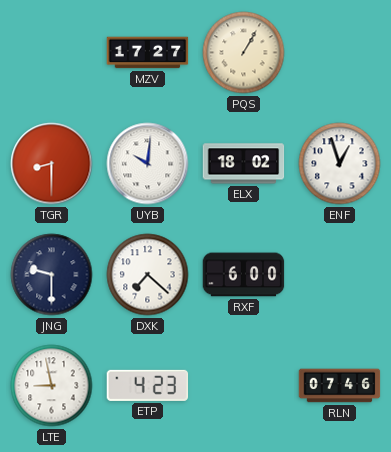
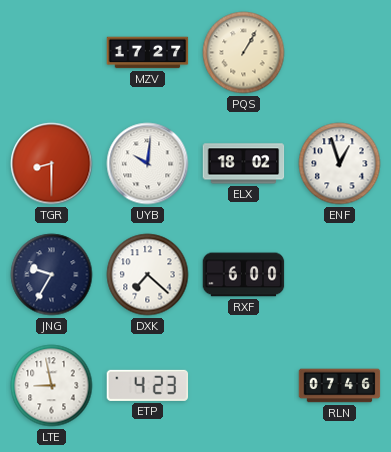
JNG: 9:30 -> 9:35
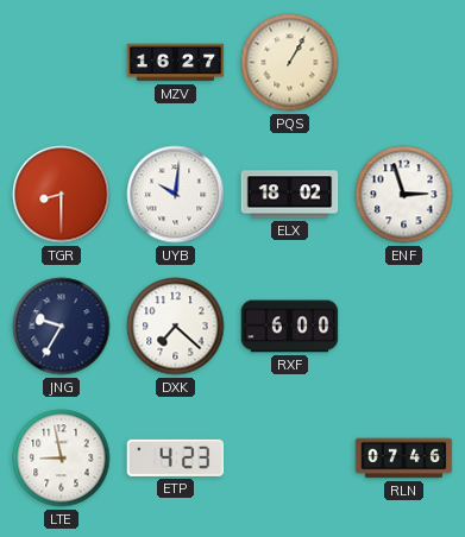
MZV: 17:27 -> 16:27
ENF: 12:57 -> 2:57
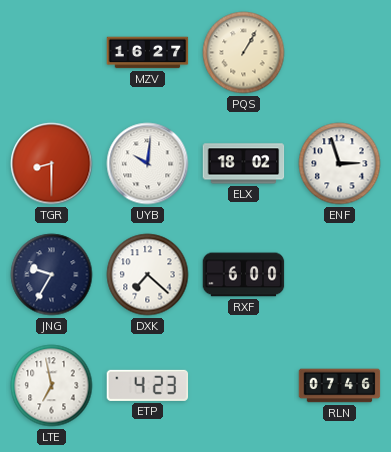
LTE: 8:58 -> 6:58
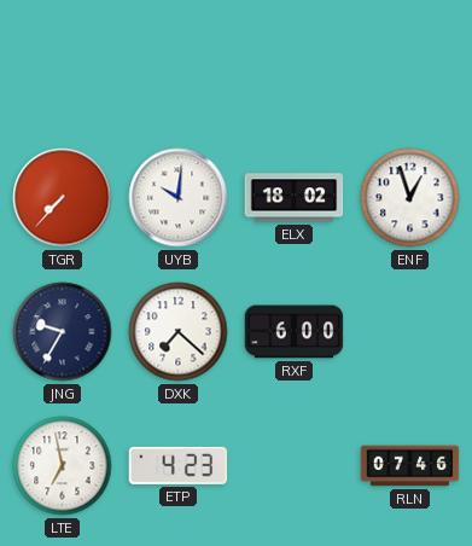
MZV: 16:27 -> none
PQS: 1:05 -> none
TGR: 8:30 -> 7:37
ENF: 2:57 -> 12:57
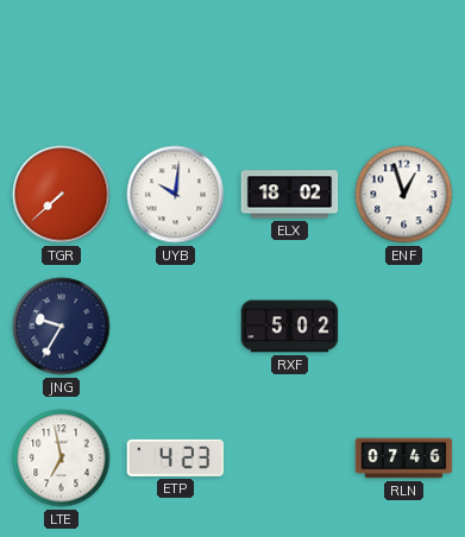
TGR: 7:37 -> 7:38
DXK: 7:22 -> none
RXF: 6:00 -> 5:02
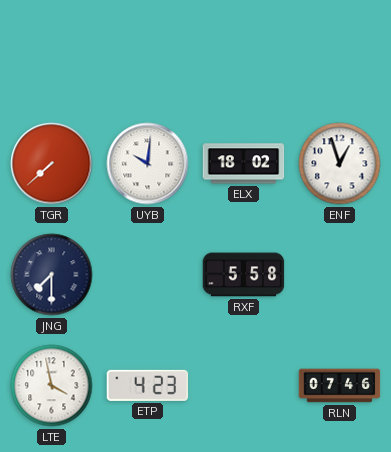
JNG: 9:35 -> 7:30
RXF: 5:02 -> 5:58
LTE: 6:58 -> 3:58
